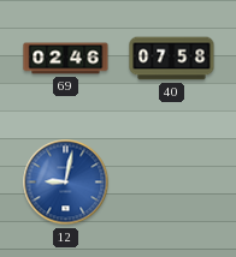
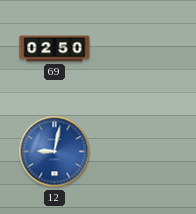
69: 02:46 -> 02:50
40: 07:58 -> none
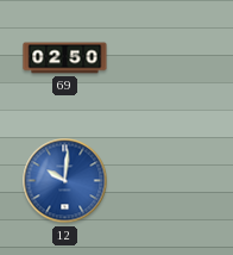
12: 9:02 -> 10:01
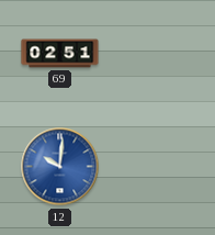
69: 02:50 -> 02:51
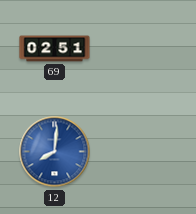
12: 10:01 -> 8:01
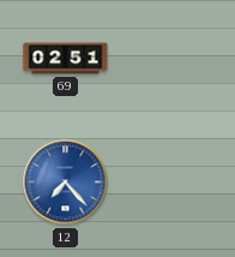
12: 8:01 -> 7:23
